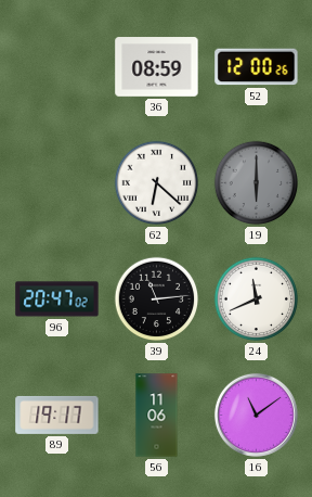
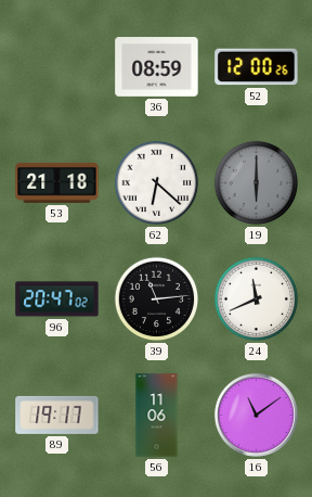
53: none -> 21:18
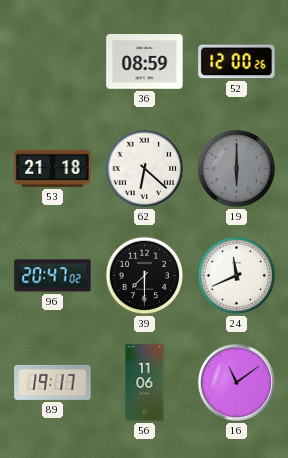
39: 11:14 -> 7:30
